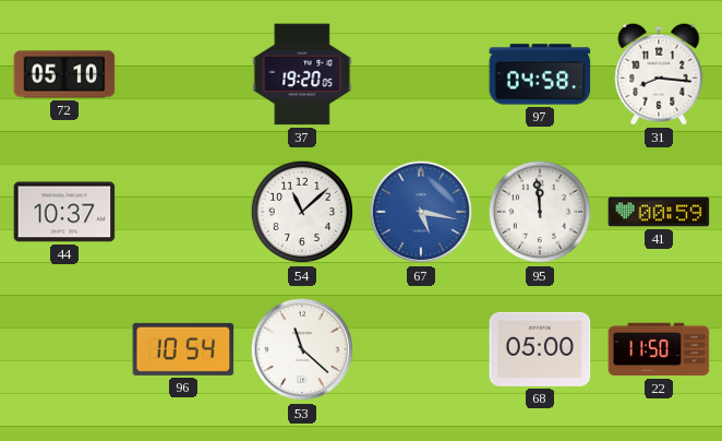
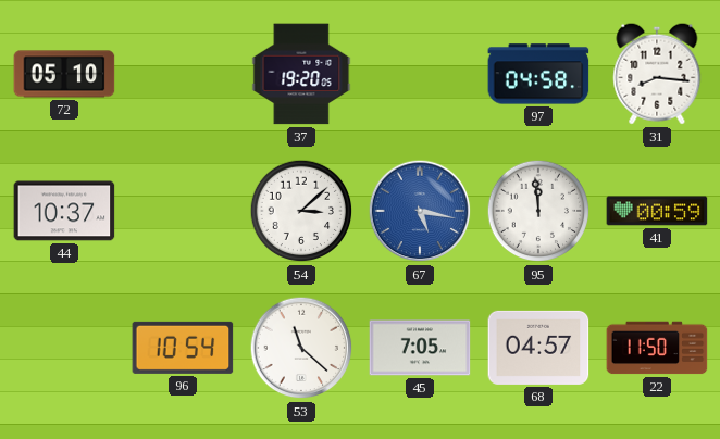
54: 11:08 -> 3:08
45: none -> 7:05
68: 05:00 -> 04:57
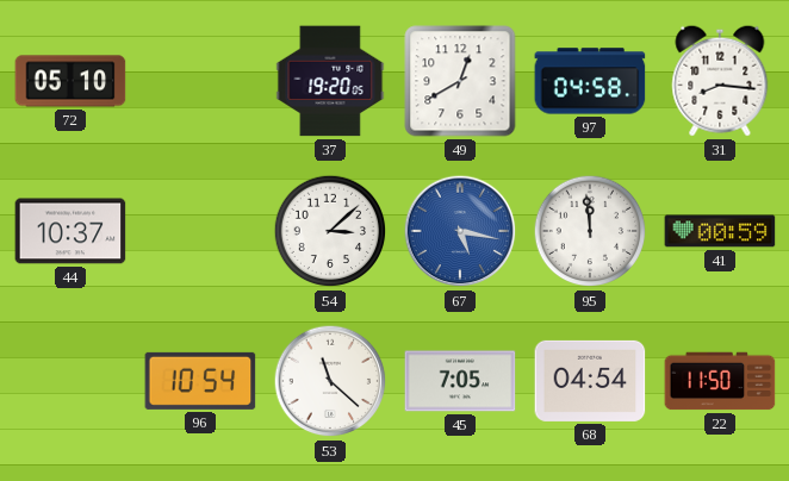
49: none -> 12:40
68: 04:57 -> 04:54
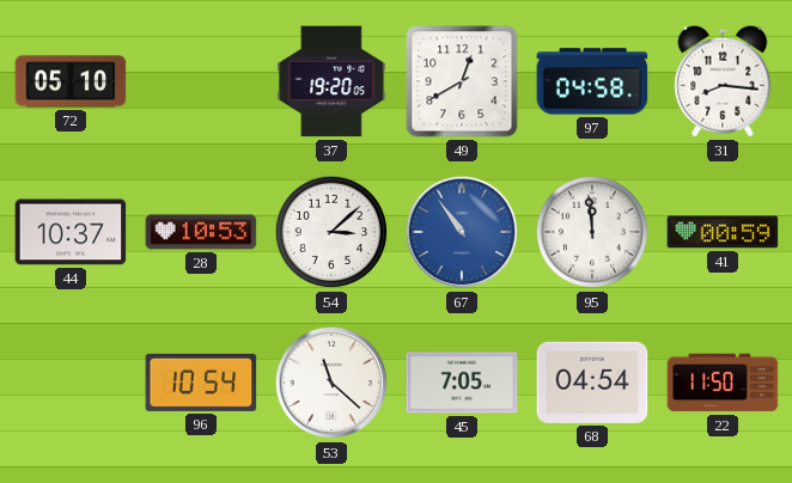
28: none -> 10:53
67: 5:17 -> 10:54
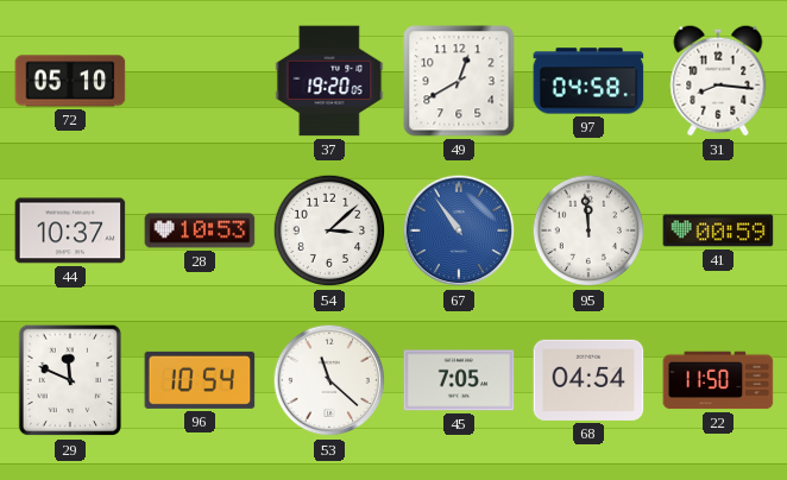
29: none -> 11:49
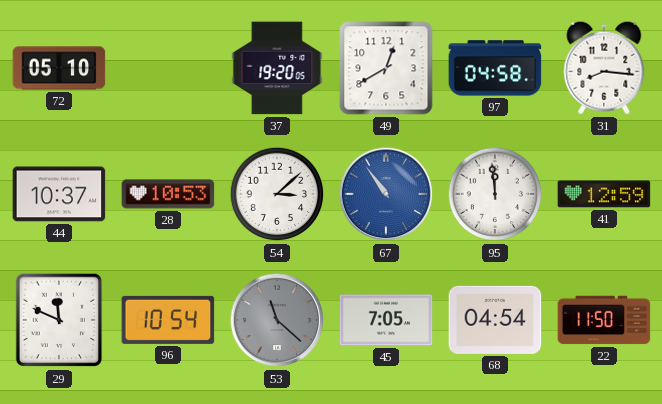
41: 00:59 -> 12:59
53 dial: white -> grey
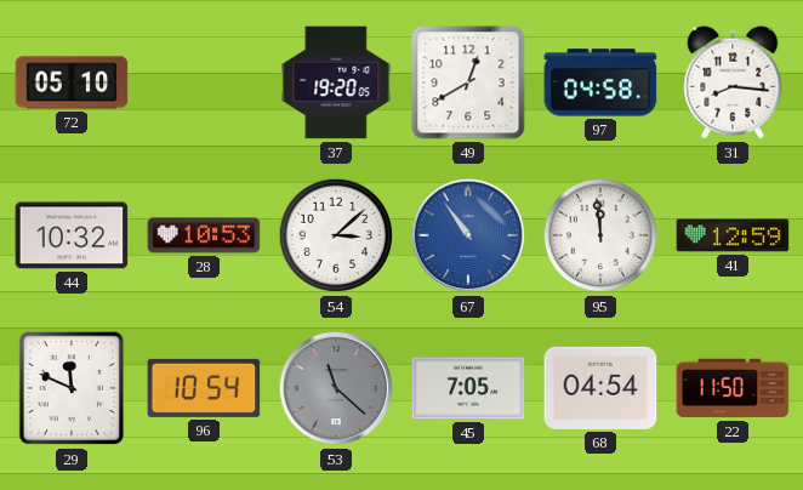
44: 10:37 -> 10:32
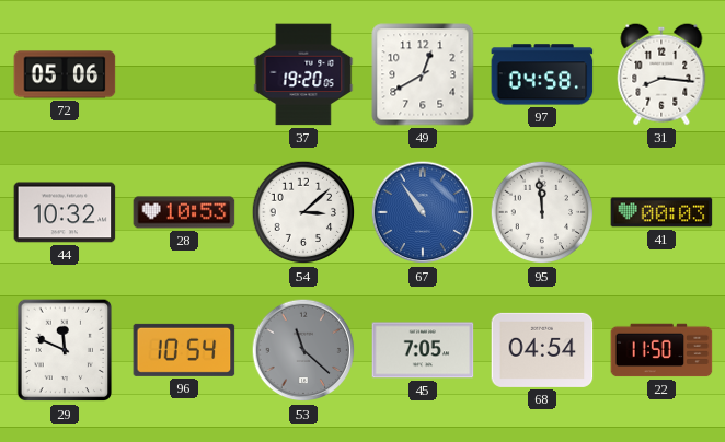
72: 05:10 -> 05:06
41: 12:59 -> 00:03
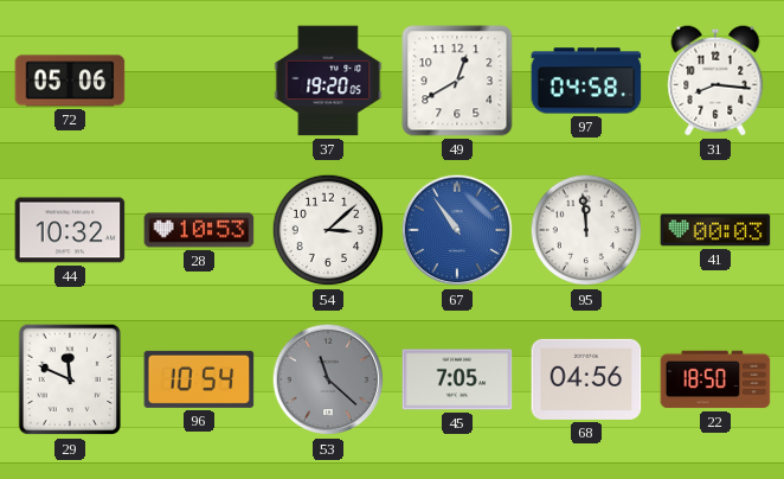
68: 04:54 -> 04:56
22: 11:50 -> 18:50
